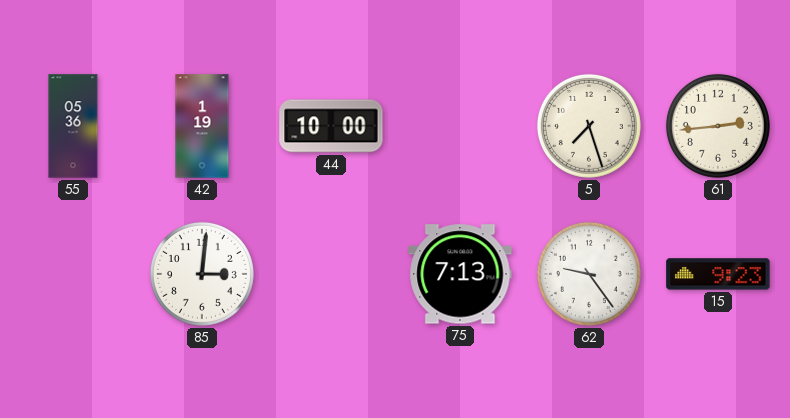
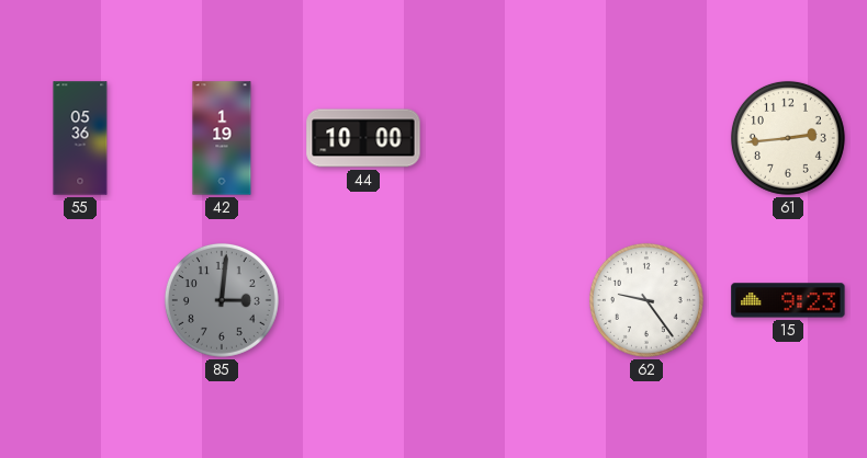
5: 7:27 -> none
85 dial: white -> grey
75: 7:13 -> none
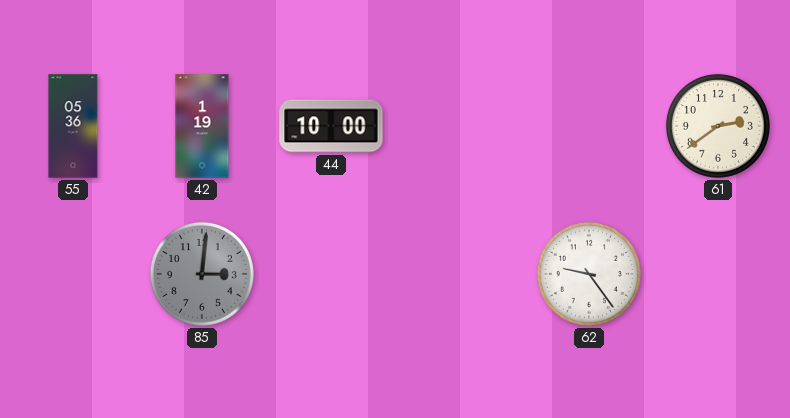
61: 2:44 -> 2:39
15: 9:23 -> none
